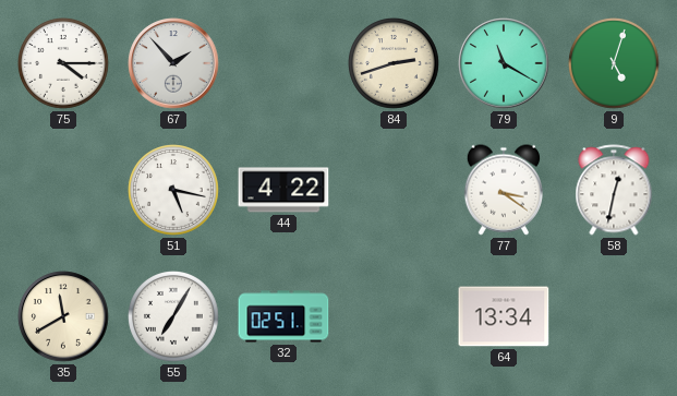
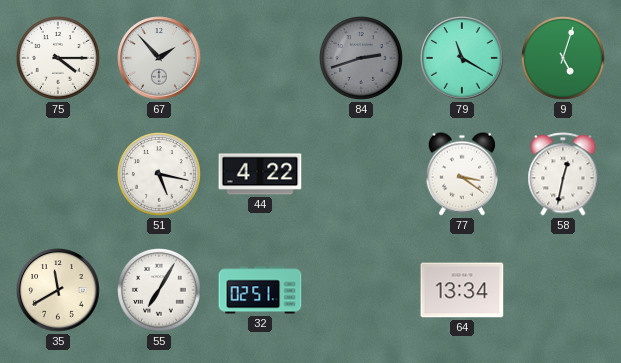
84 dial: cream -> grey
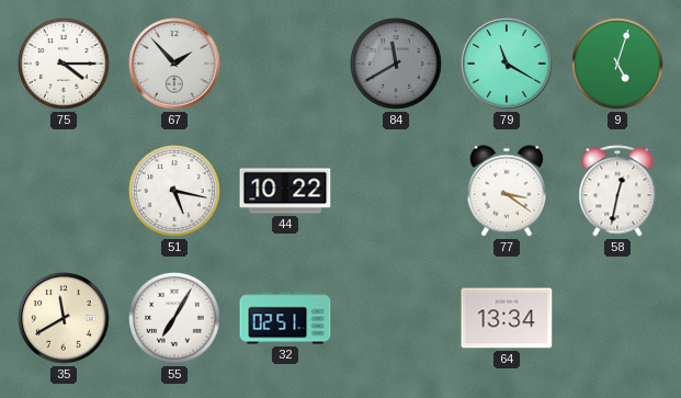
84: 2:42 -> 11:40
44: 4:22 -> 10:22
